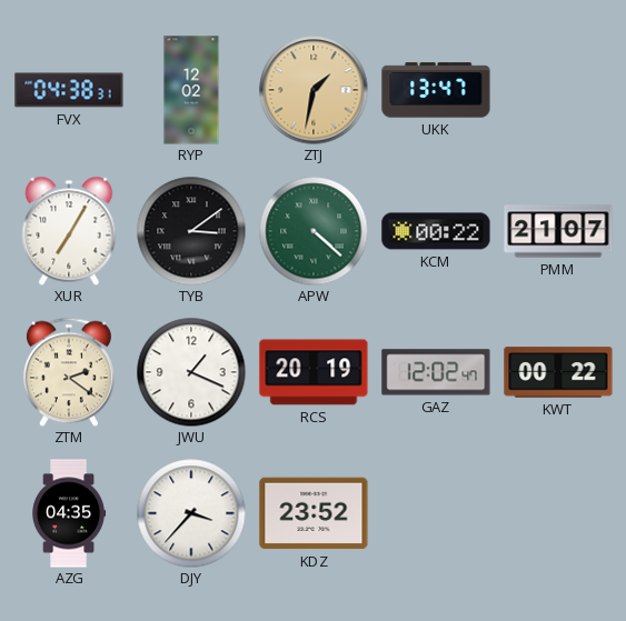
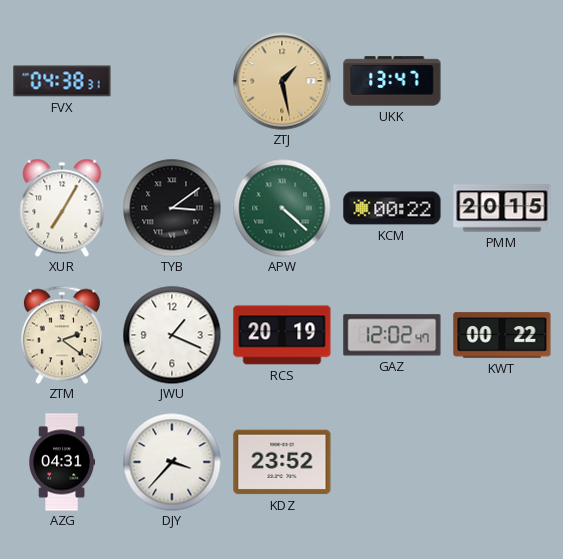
RYP: 12:02 -> none
ZTJ: 1:32 -> 1:28
PMM: 21:07 -> 20:15
AZG: 04:35 -> 04:31
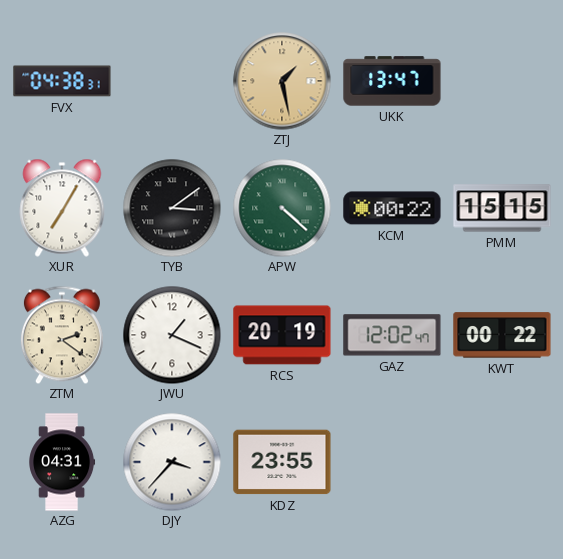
PMM: 20:15 -> 15:15
KDZ: 23:52 -> 23:55
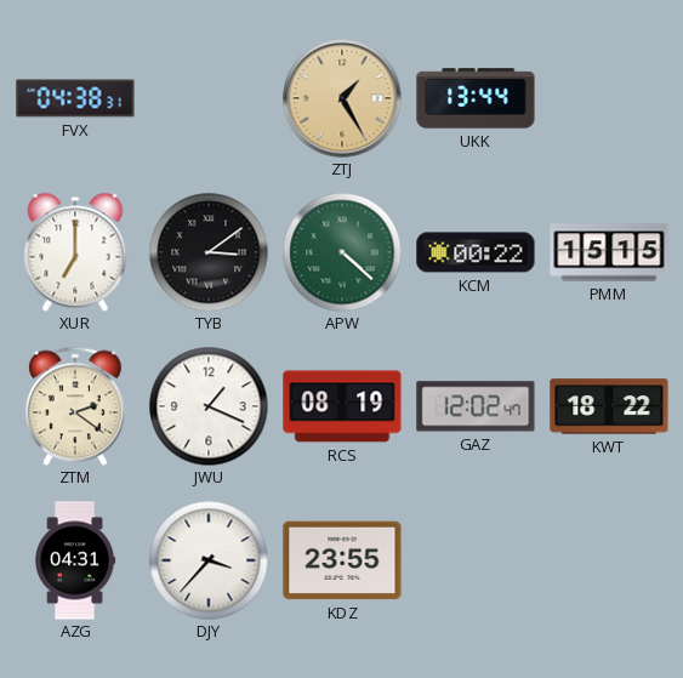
ZTJ: 1:28 -> 1:25
UKK: 13:47 -> 13:44
XUR: 7:05 -> 7:00
RCS: 20:19 -> 08:19
KWT: 00:22 -> 18:22
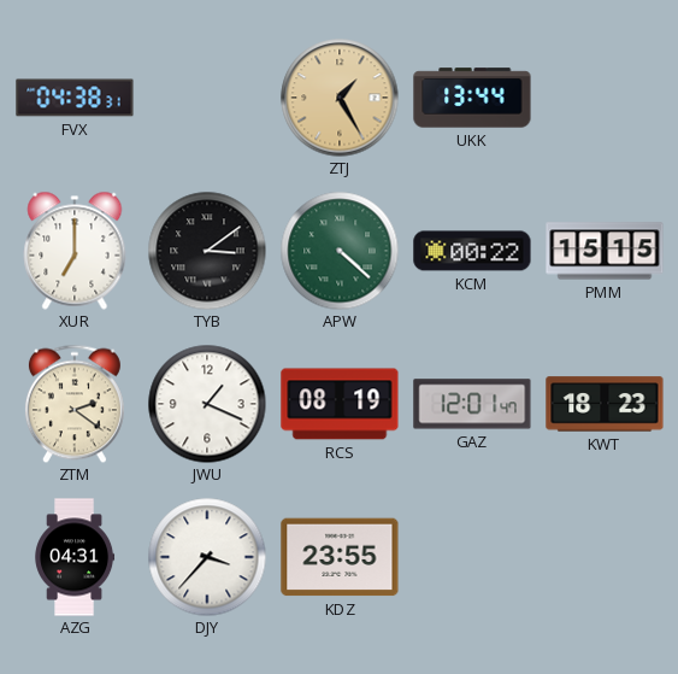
GAZ: 12:02 -> 12:01
KWT: 18:22 -> 18:23
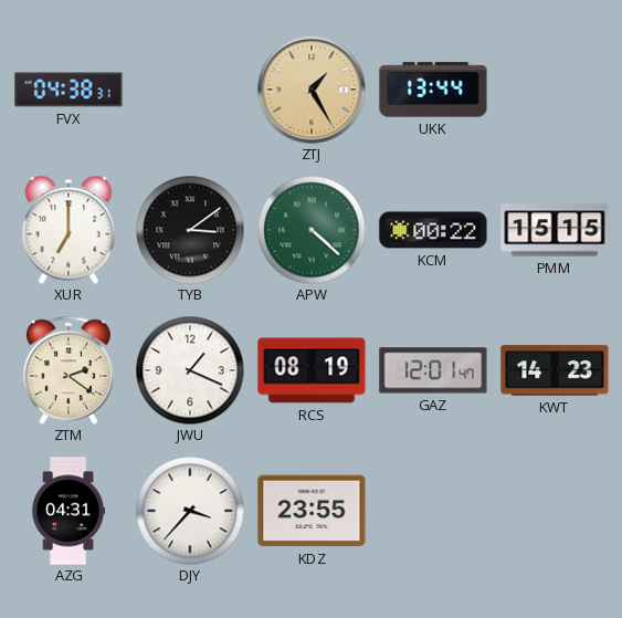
KWT: 18:23 -> 14:23
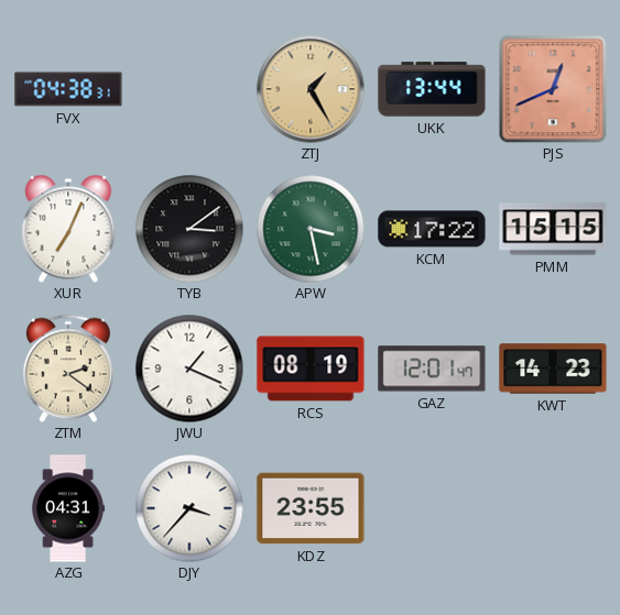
PJS: none -> 12:41
XUR: 7:00 -> 7:04
APW: 4:22 -> 3:28
KCM: 00:22 -> 17:22
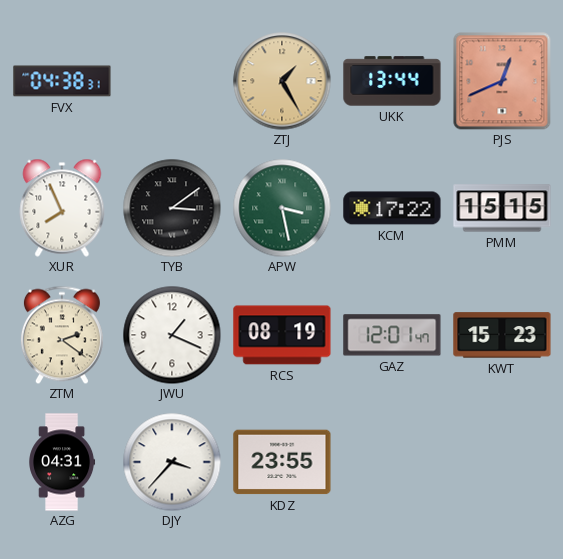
XUR: 7:04 -> 7:56
KWT: 14:23 -> 15:23
